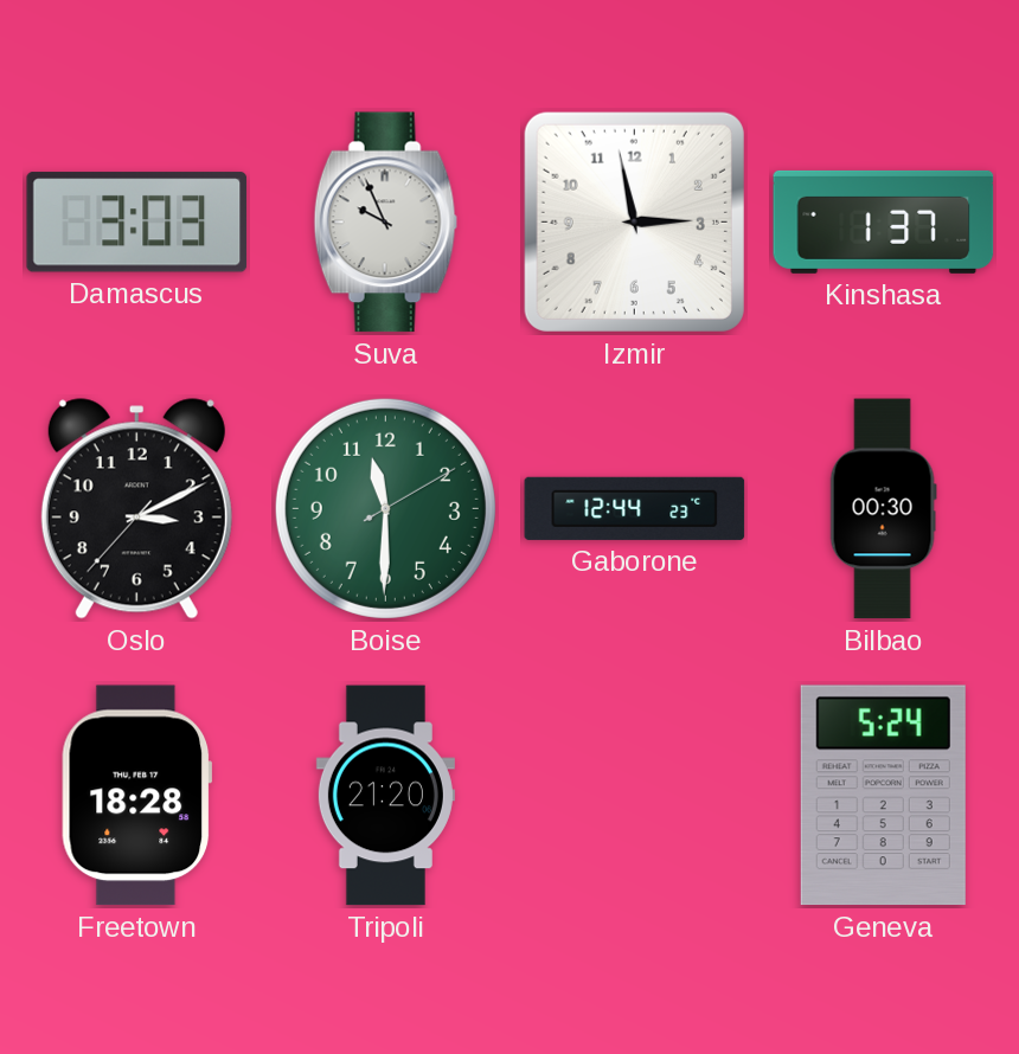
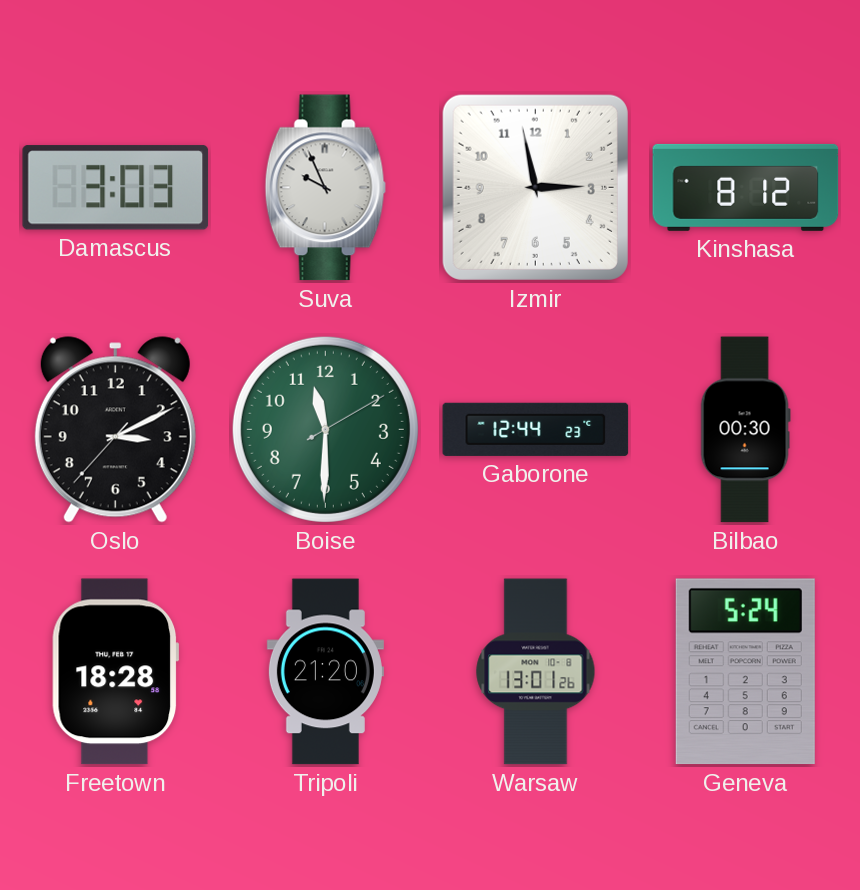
Kinshasa: 1:37 -> 8:12
Warsaw: none -> 13:01
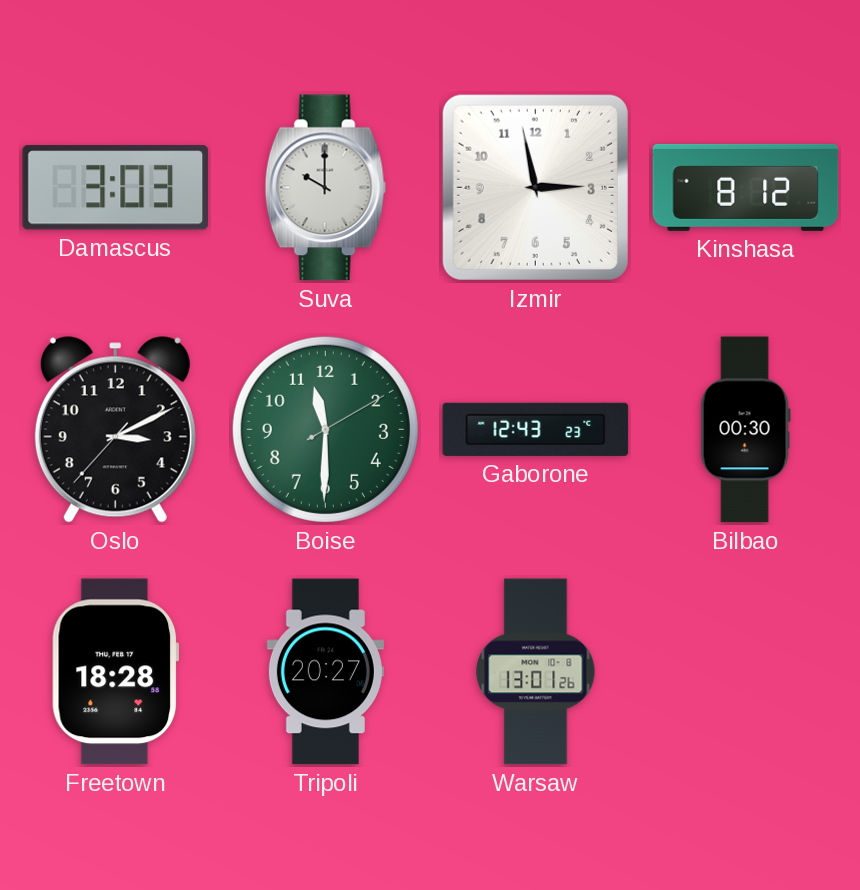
Suva: 9:56 -> 10:00
Gaborone: 12:44 -> 12:43
Tripoli: 21:20 -> 20:27
Geneva: 5:24 -> none
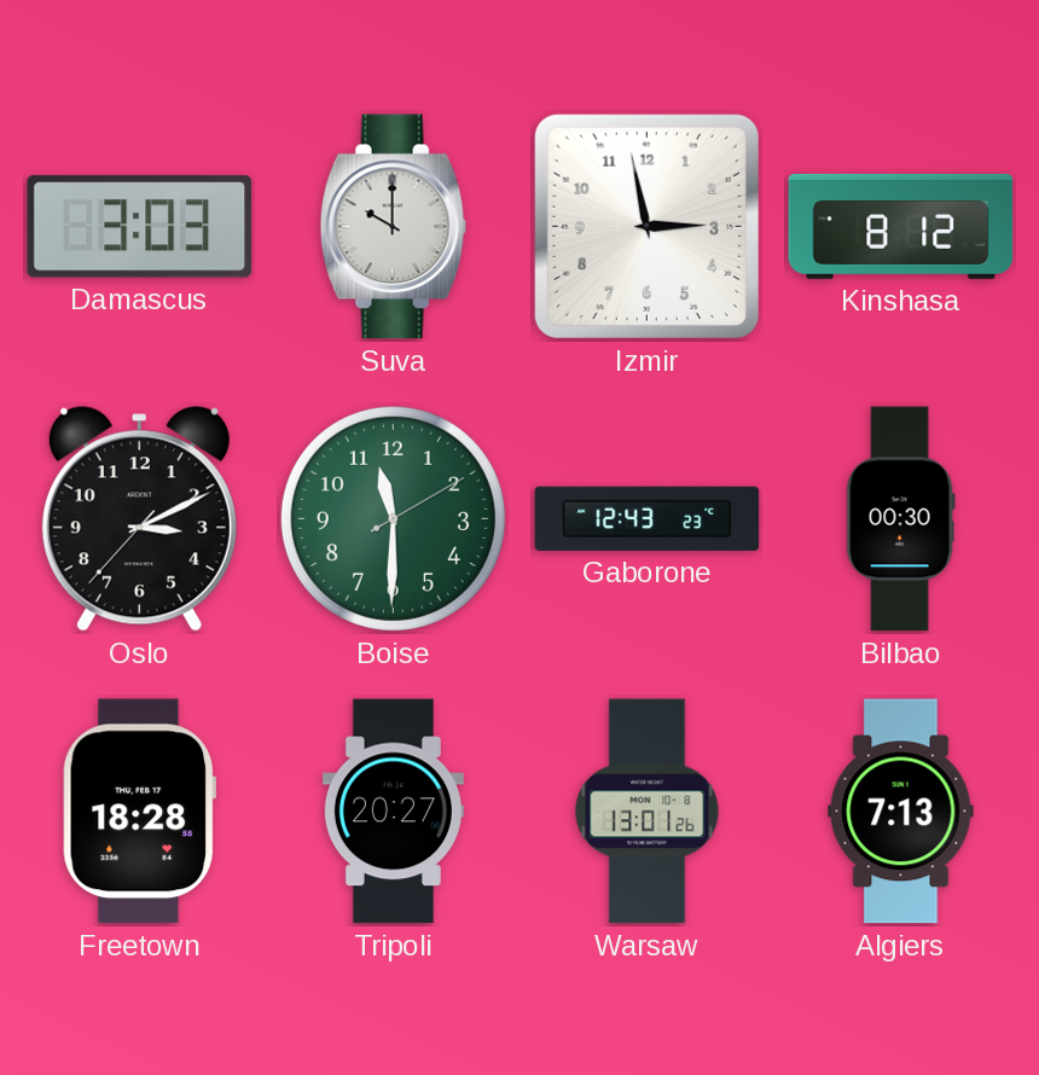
Algiers: none -> 7:13
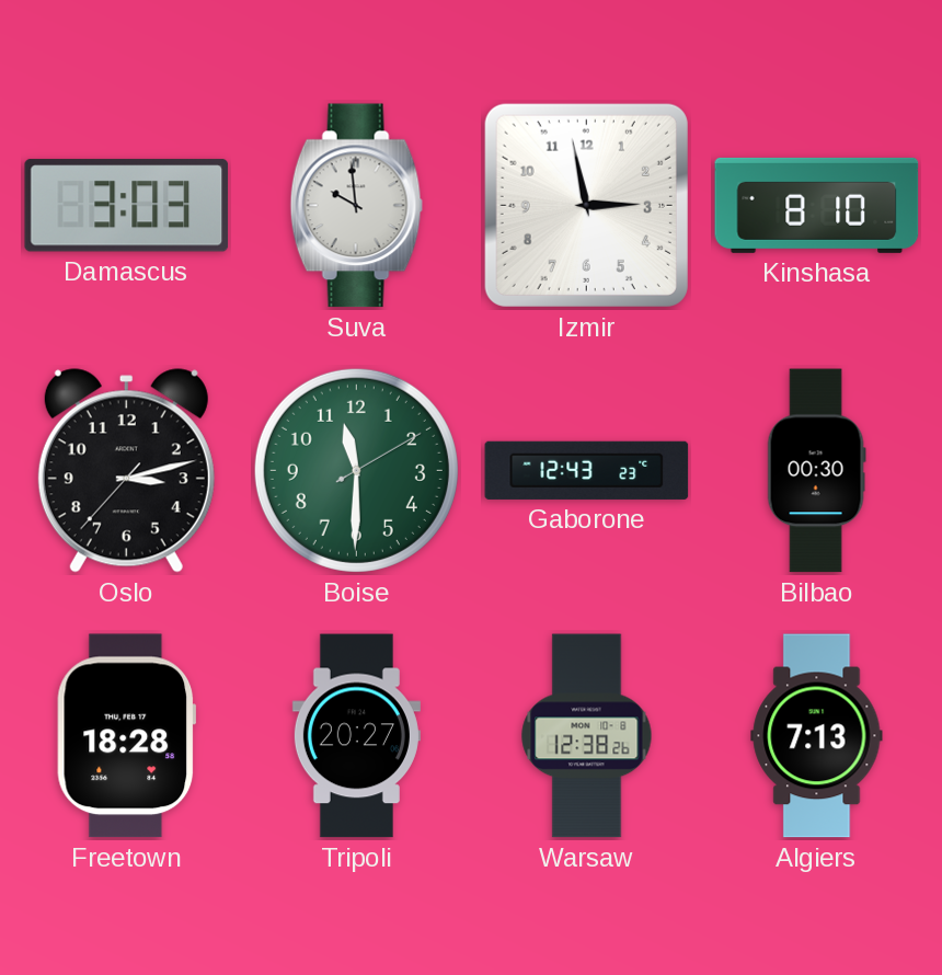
Suva: 10:00 -> 9:59
Kinshasa: 8:12 -> 8:10
Oslo: 3:10 -> 3:12
Warsaw: 13:01 -> 12:38
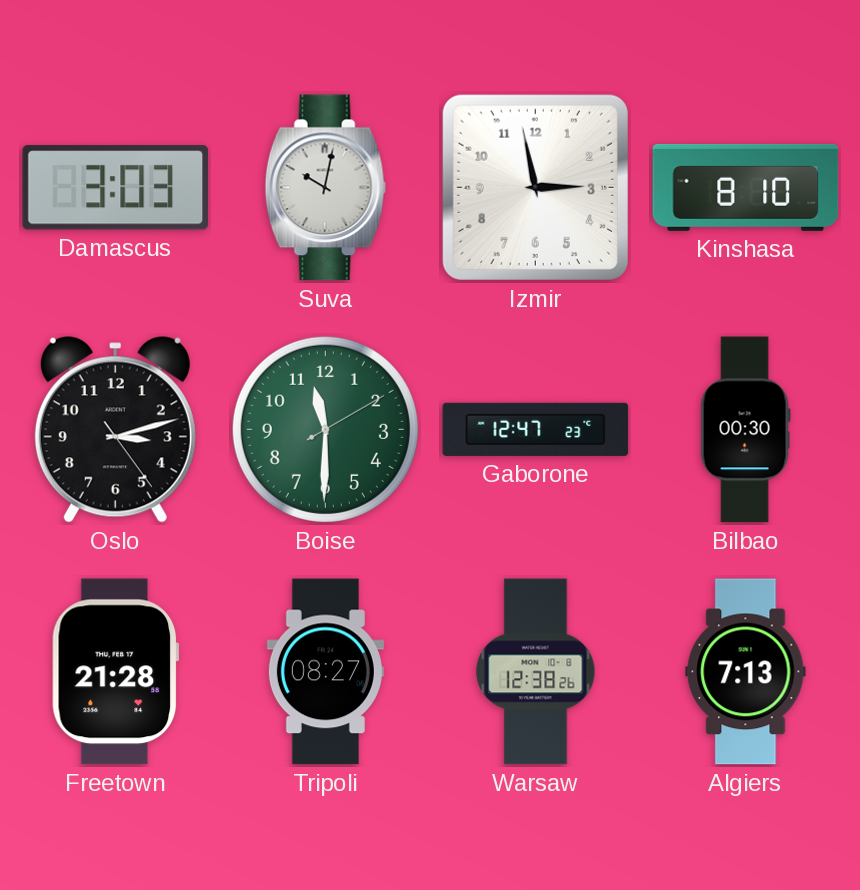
Suva: 9:59 -> 10:02
Oslo: 3:12:37 -> 3:12:24
Gaborone: 12:43 -> 12:47
Freetown: 18:28 -> 21:28
Tripoli: 20:27 -> 08:27
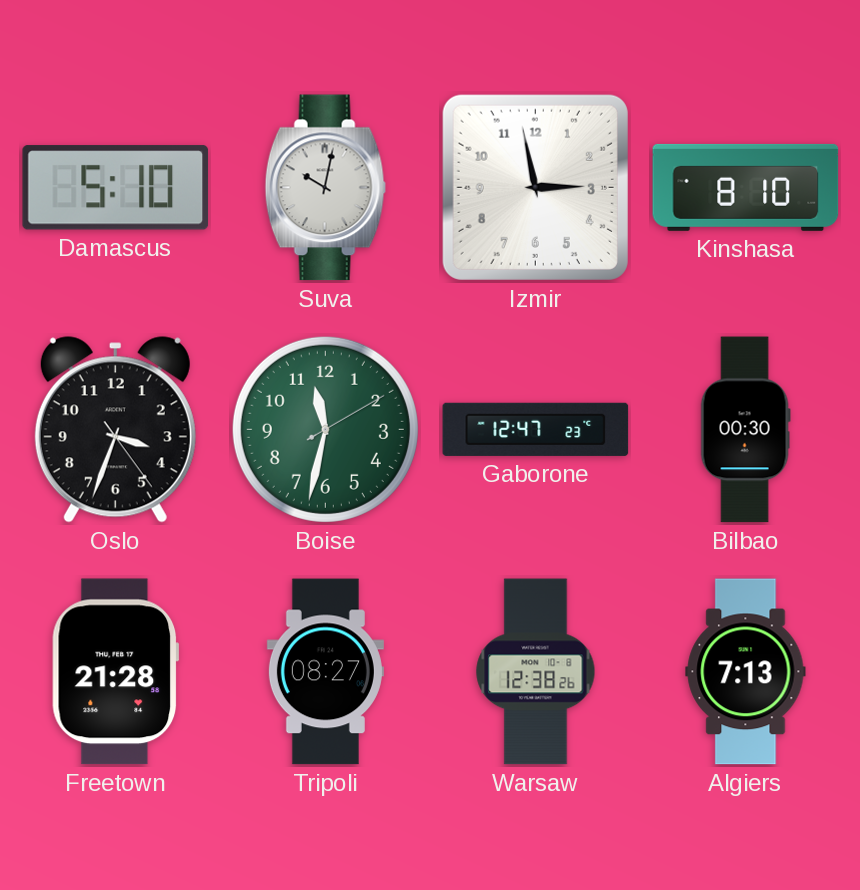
Damascus: 3:03 -> 5:10
Oslo: 3:12 -> 3:33
Boise: 11:30 -> 11:32
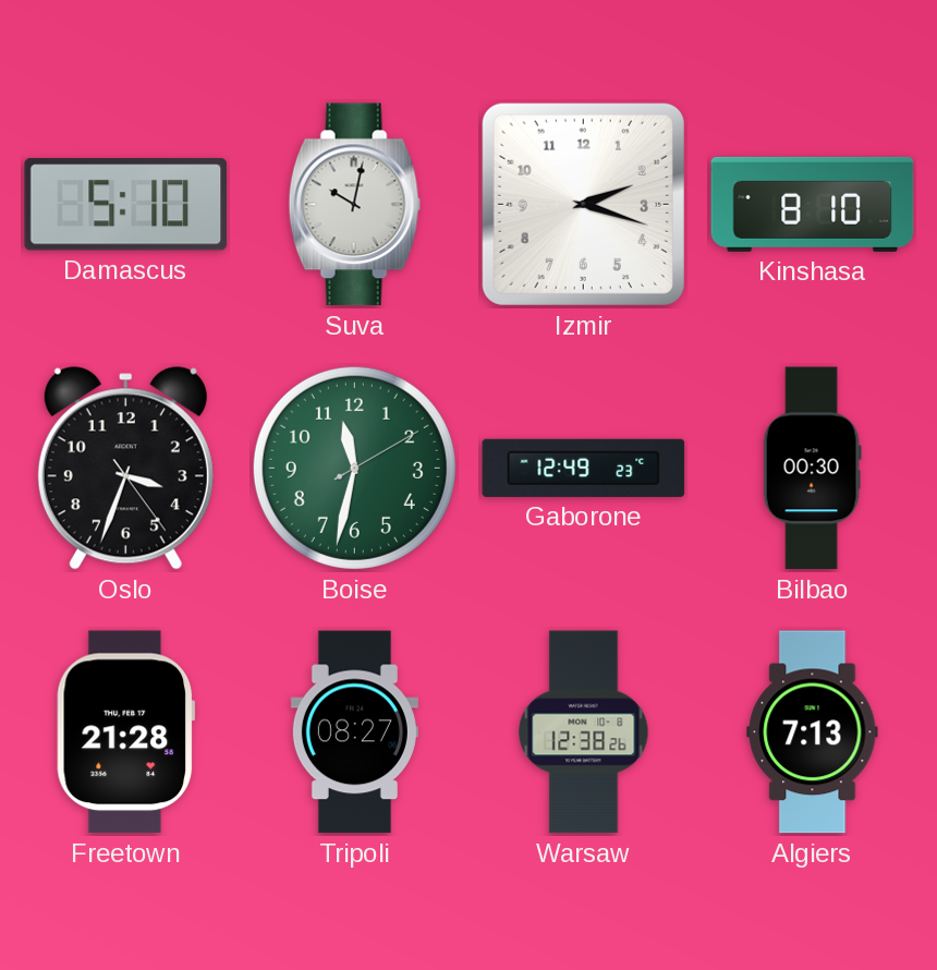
Izmir: 2:58 -> 2:18
Gaborone: 12:47 -> 12:49
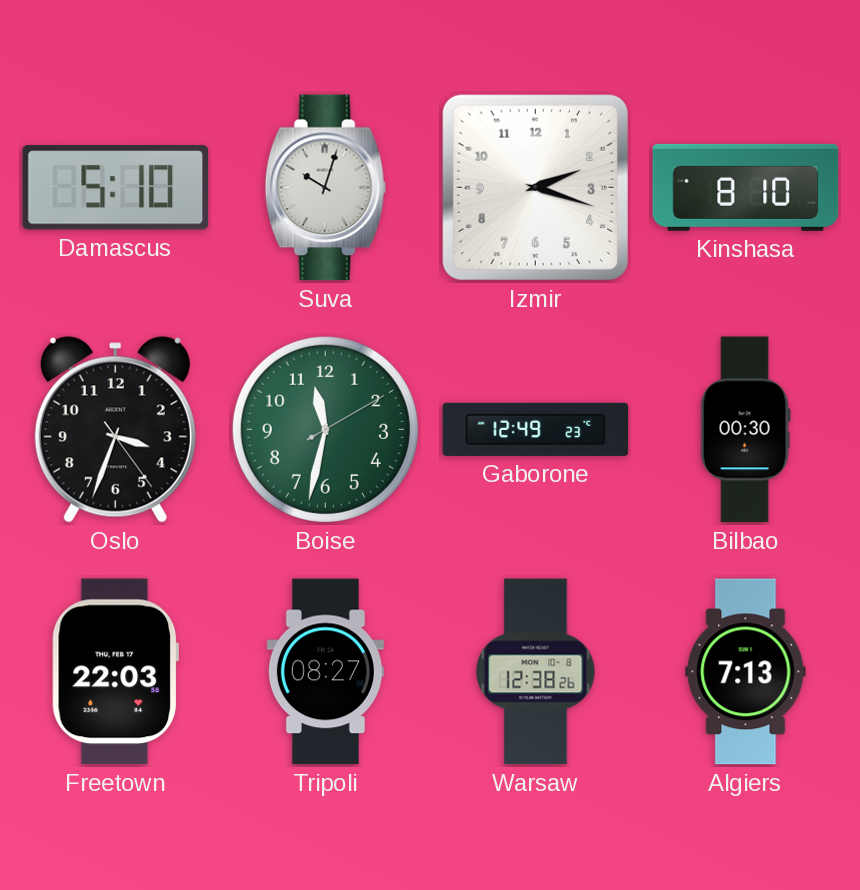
Suva: 10:02 -> 10:03
Freetown: 21:28 -> 22:03
